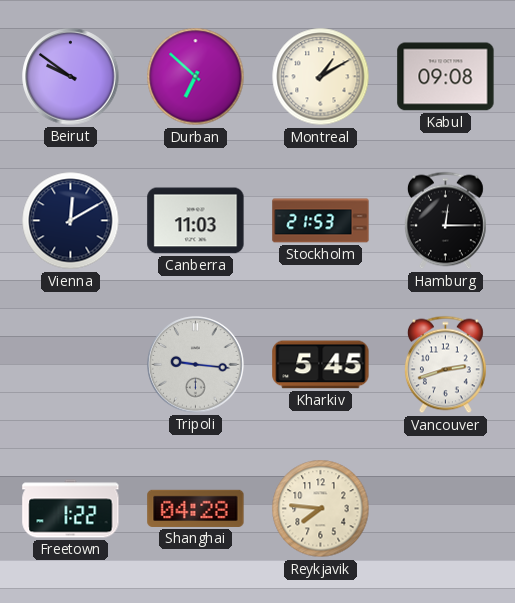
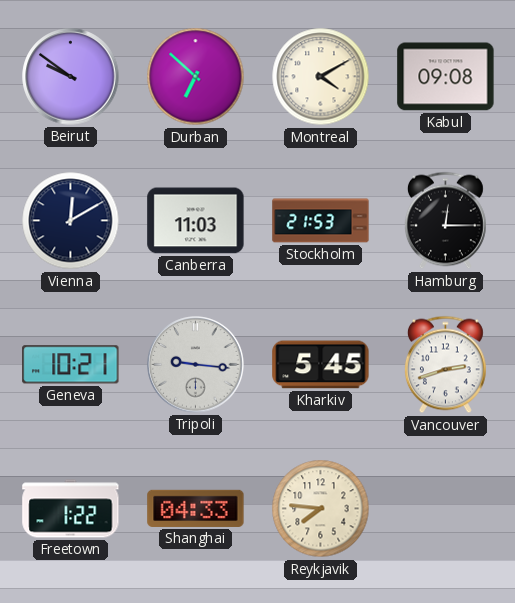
Montreal: 1:10 -> 4:10
Geneva: none -> 10:21
Shanghai: 04:28 -> 04:33
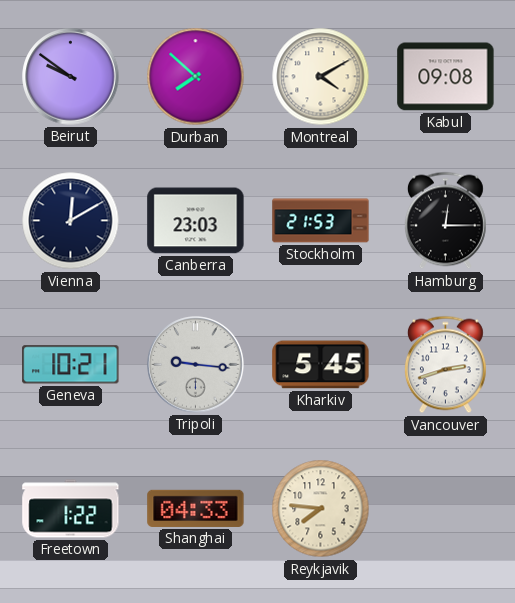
Durban: 6:52 -> 7:52
Canberra: 11:03 -> 23:03
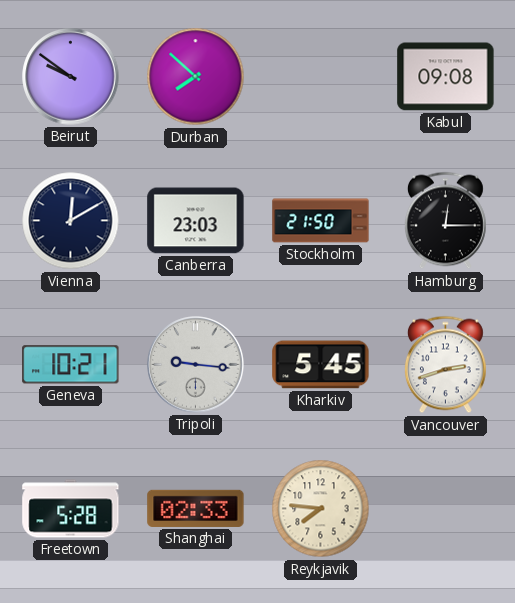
Montreal: 4:10 -> none
Stockholm: 21:53 -> 21:50
Freetown: 1:22 -> 5:28
Shanghai: 04:33 -> 02:33
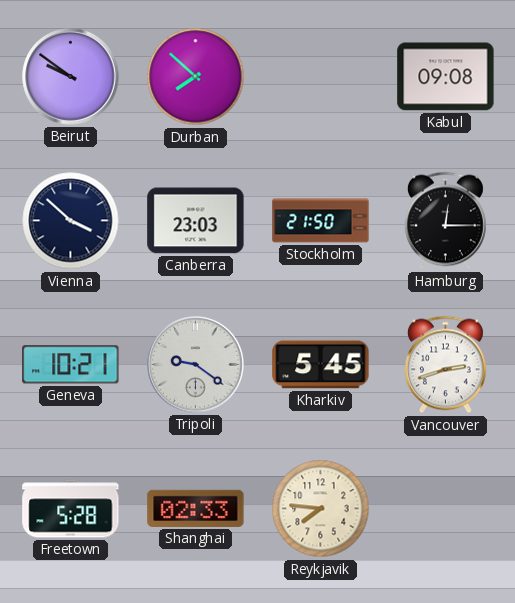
Vienna: 12:10 -> 3:52
Tripoli: 9:16 -> 9:21
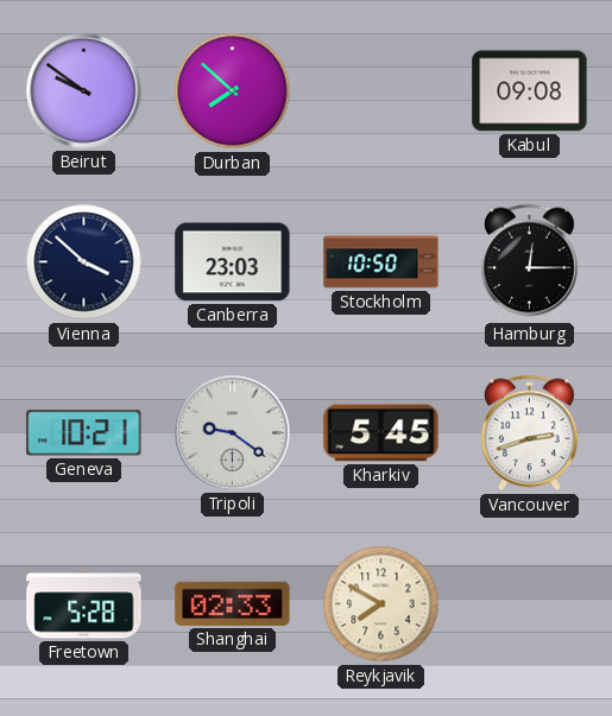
Stockholm: 21:50 -> 10:50
Reykjavik: 7:46 -> 7:50
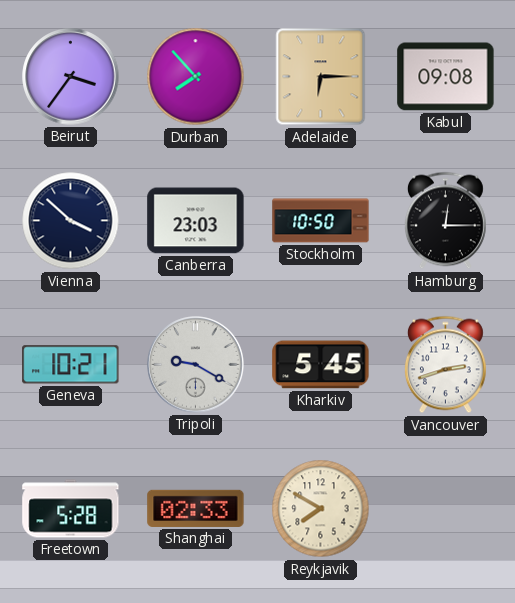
Beirut: 9:51 -> 3:36
Durban: 7:52 -> 7:53
Adelaide: none -> 6:15
Tripoli: 9:21 -> 9:20
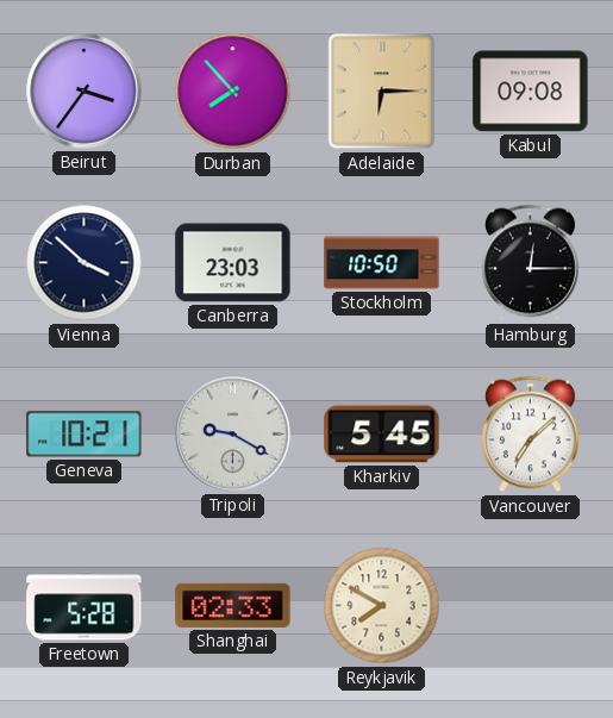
Vancouver: 2:42 -> 7:08
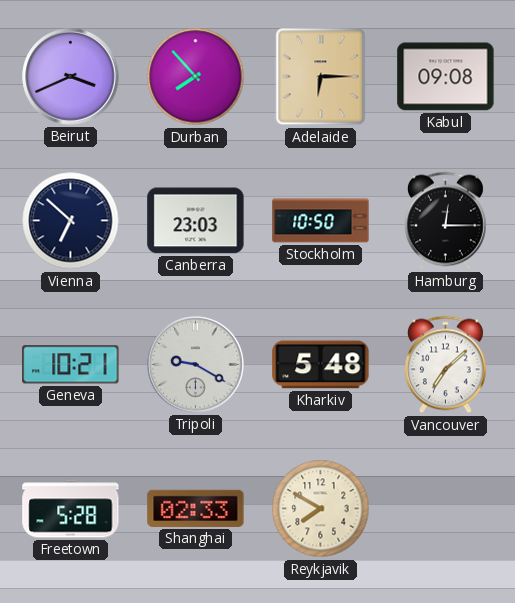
Beirut: 3:36 -> 3:41
Vienna: 3:52 -> 6:52
Kharkiv: 5:45 -> 5:48
